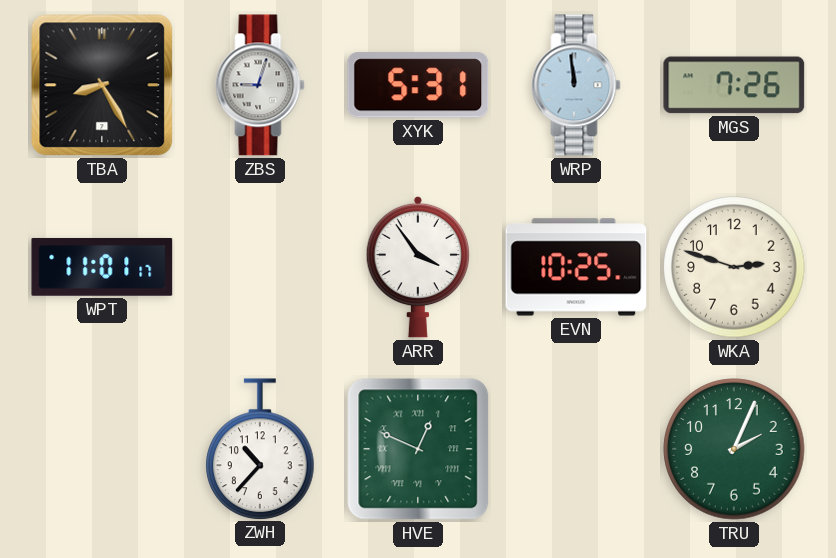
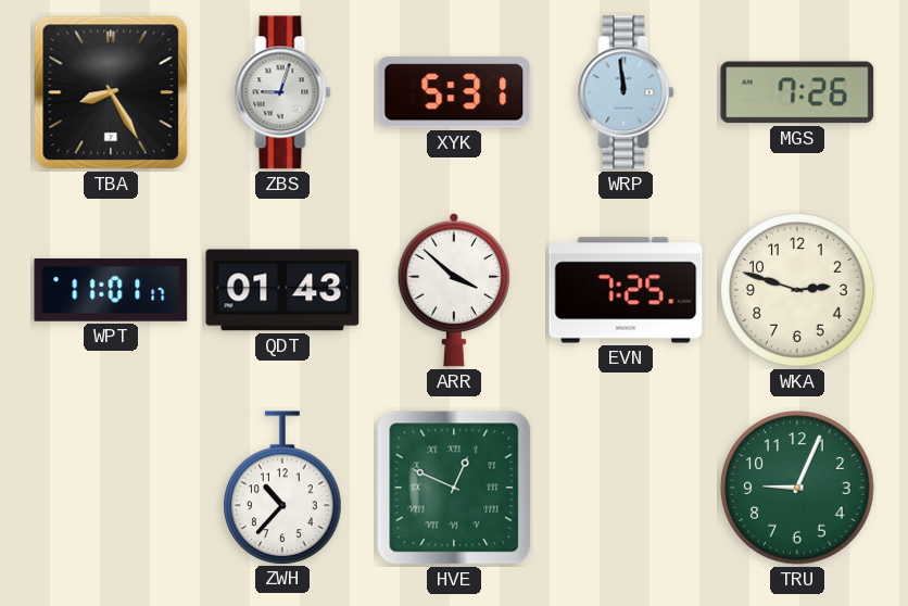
QDT: none -> 01:43
ARR: 3:54 -> 3:52
EVN: 10:25 -> 7:25
TRU: 2:04 -> 9:04
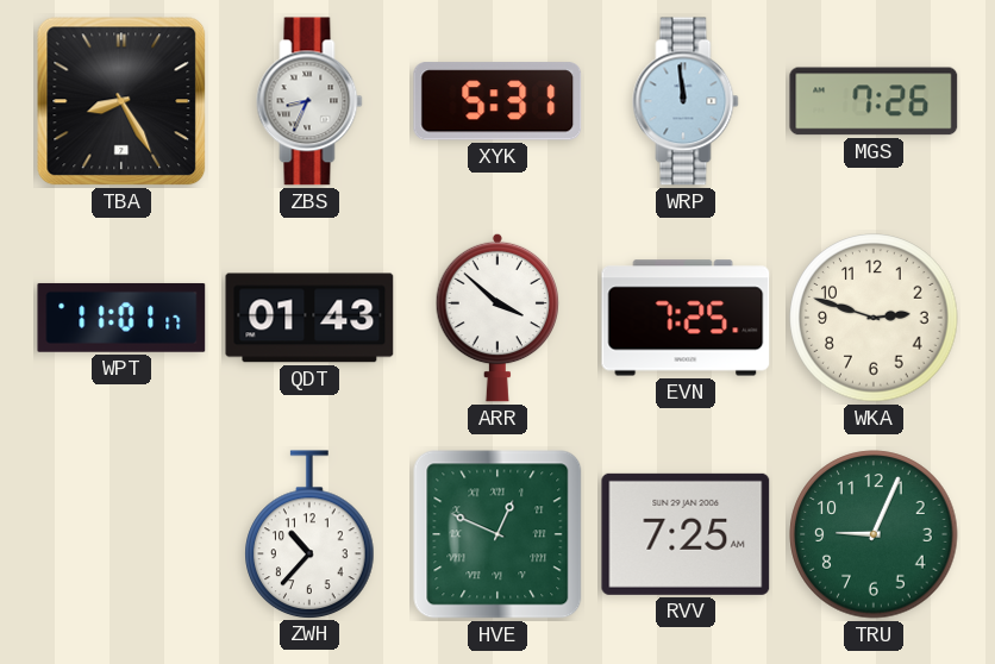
ZBS: 9:03 -> 8:34
RVV: none -> 7:25
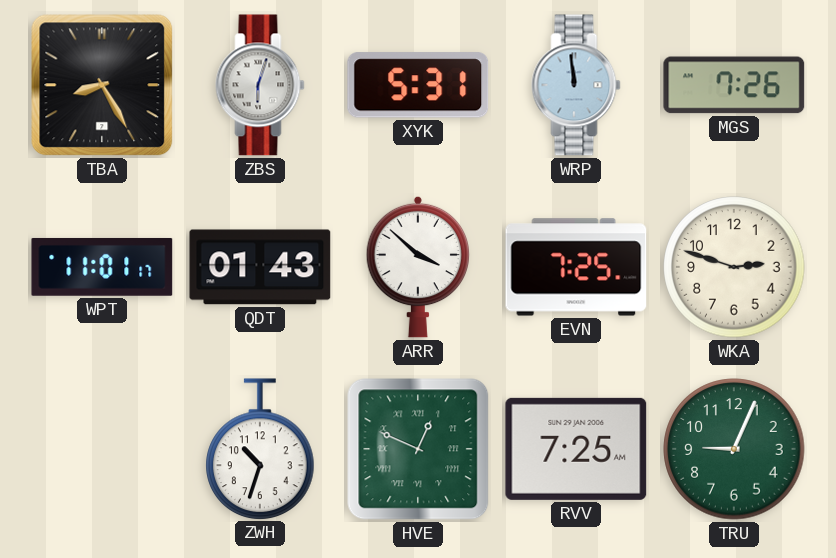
ZBS: 8:34 -> 6:03
ZWH: 10:37 -> 10:33
